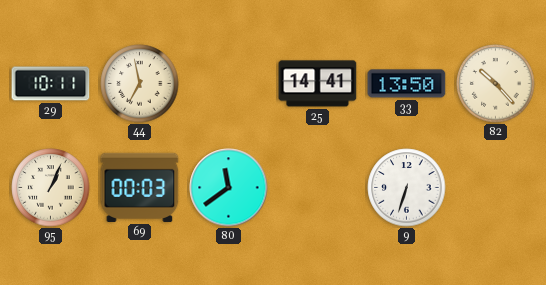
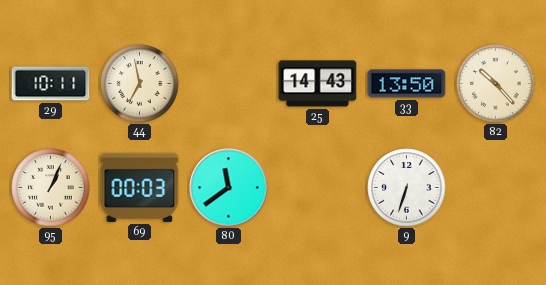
25: 14:41 -> 14:43
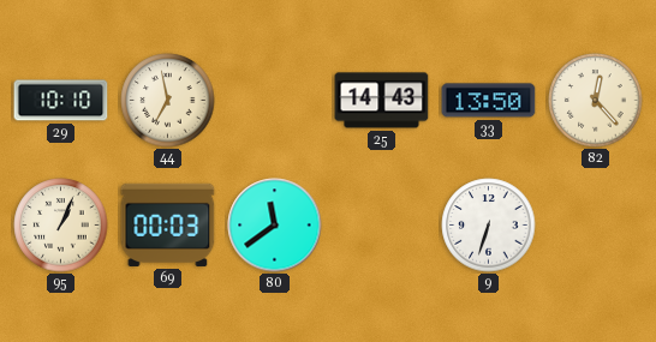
29: 10:11 -> 10:10
82: 10:23 -> 12:23
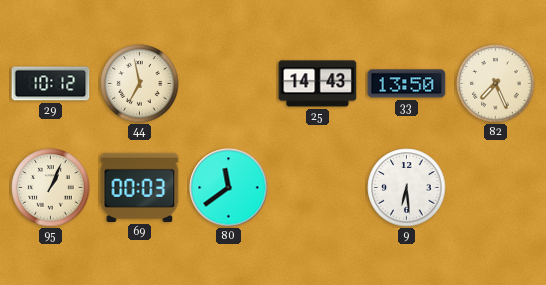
29: 10:10 -> 10:12
82: 12:23 -> 7:26
9: 6:33 -> 6:29
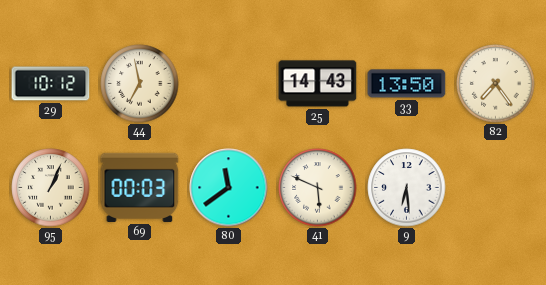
82: 7:26 -> 7:24
41: none -> 5:49
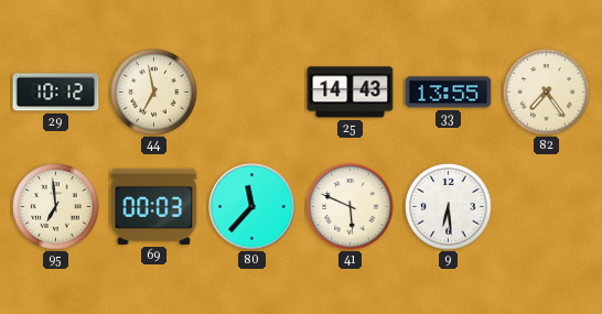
33: 13:50 -> 13:55
95: 1:04 -> 6:59
80: 11:39 -> 11:37
